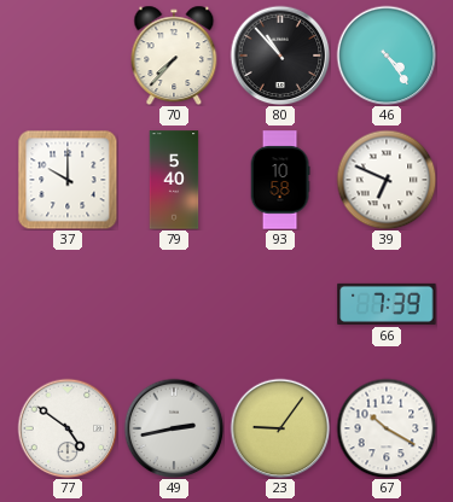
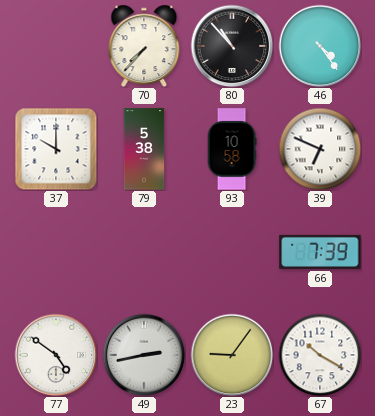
79: 5:40 -> 5:38
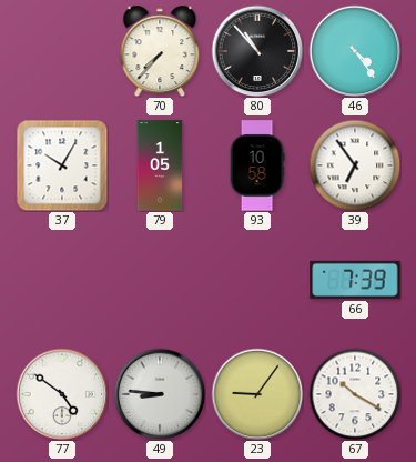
37: 10:00 -> 10:05
79: 5:38 -> 1:05
39: 6:49 -> 6:54
49: 2:43 -> 8:46
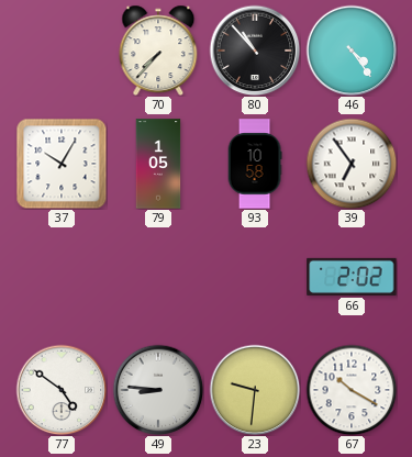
66: 7:39 -> 2:02
23: 9:06 -> 9:31
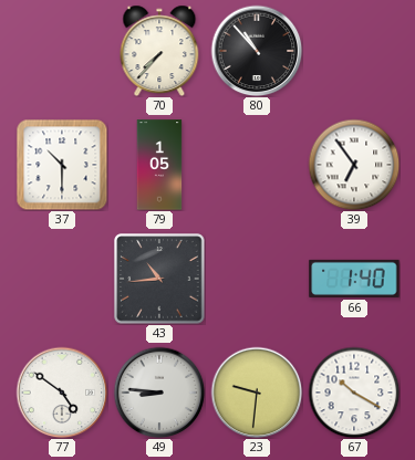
46: 4:24 -> none
37: 10:05 -> 10:30
93: 10:58 -> none
43: none -> 10:44
66: 2:02 -> 1:40
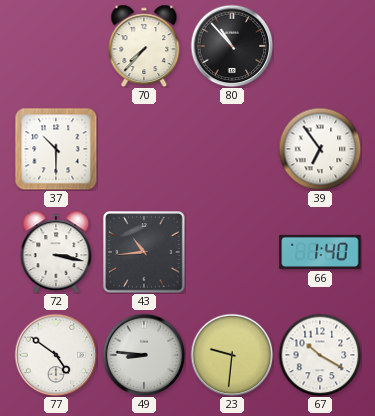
79: 1:05 -> none
72: none -> 3:17
